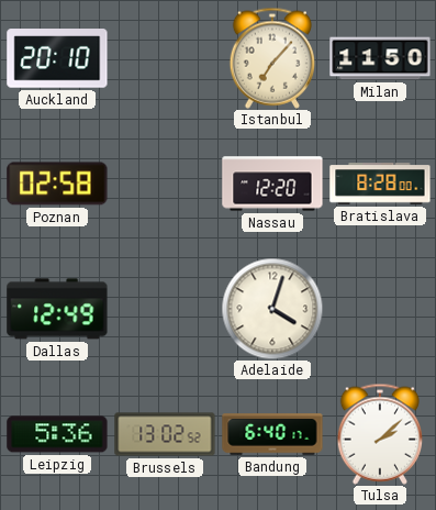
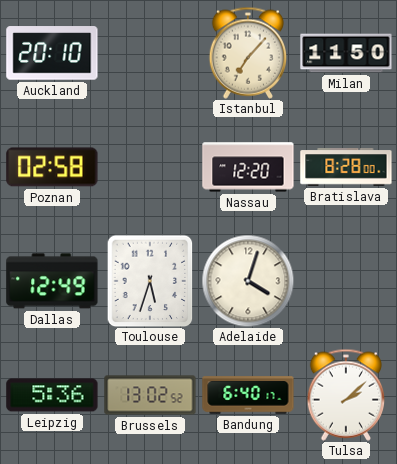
Toulouse: none -> 5:33
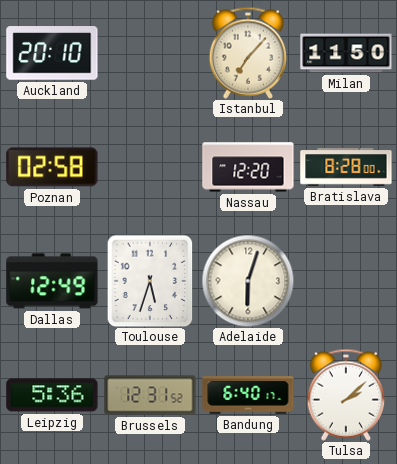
Adelaide: 4:03 -> 6:03
Brussels: 13:02 -> 12:31
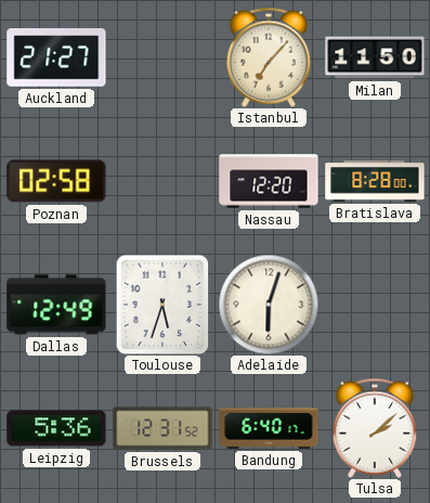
Auckland: 20:10 -> 21:27
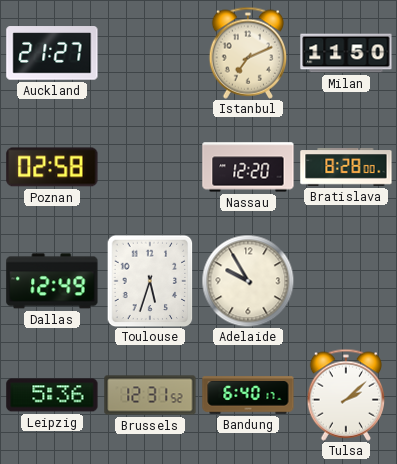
Istanbul: 7:07 -> 7:11
Adelaide: 6:03 -> 9:55
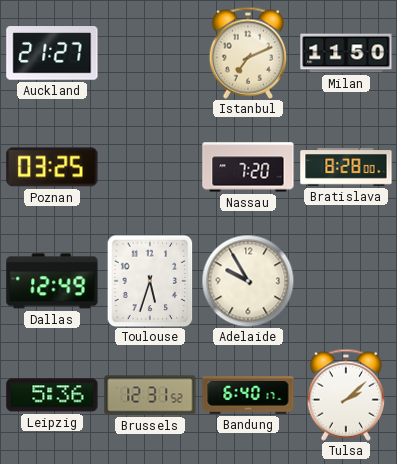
Poznan: 02:58 -> 03:25
Nassau: 12:20 -> 7:20
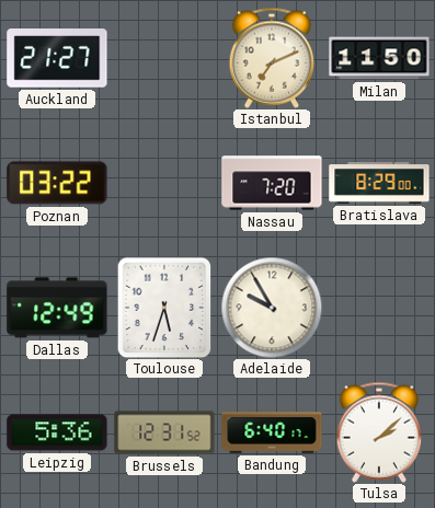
Poznan: 03:25 -> 03:22
Bratislava: 8:28 -> 8:29
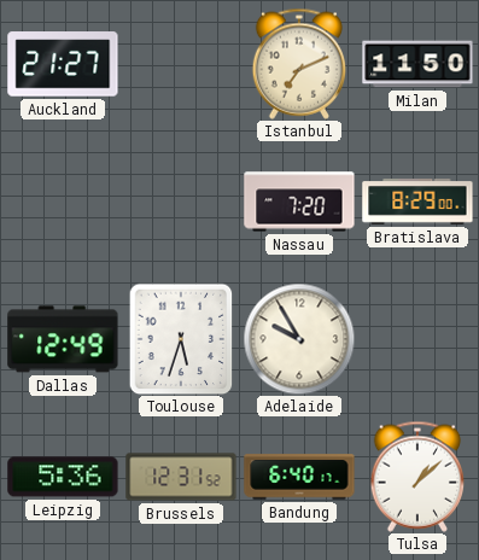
Poznan: 03:22 -> none
Tulsa: 2:08 -> 1:08
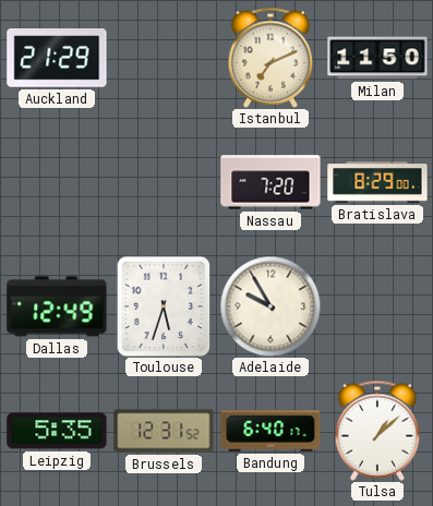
Auckland: 21:27 -> 21:29
Leipzig: 5:36 -> 5:35
